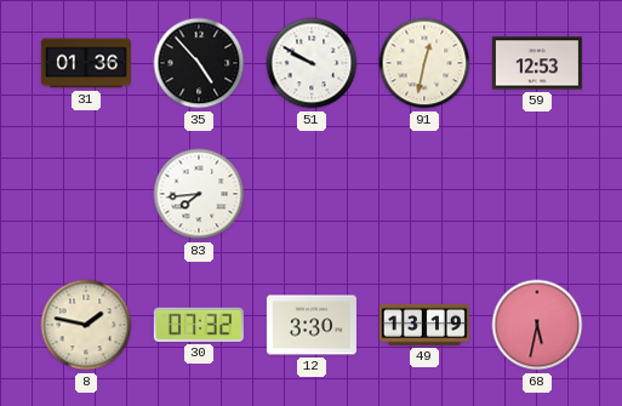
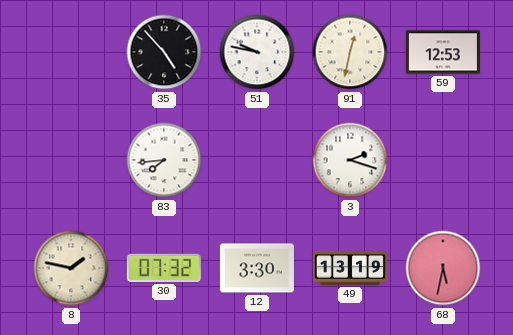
31: 01:36 -> none
51: 9:50 -> 9:47
3: none -> 2:18
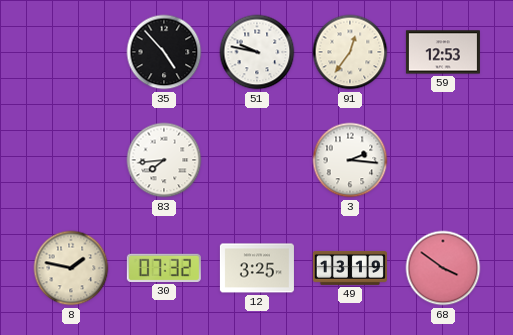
91: 12:32 -> 12:36
3: 2:18 -> 2:16
12: 3:30 -> 3:25
68: 5:32 -> 3:51
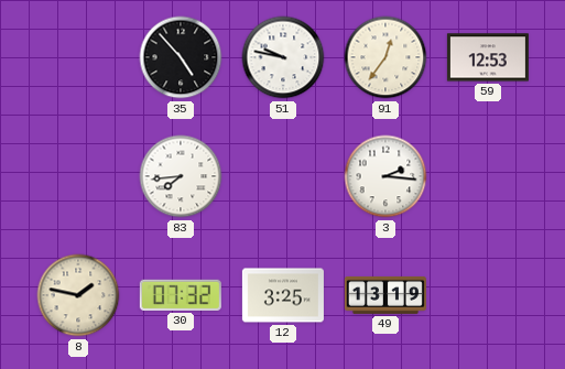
68: 3:51 -> none
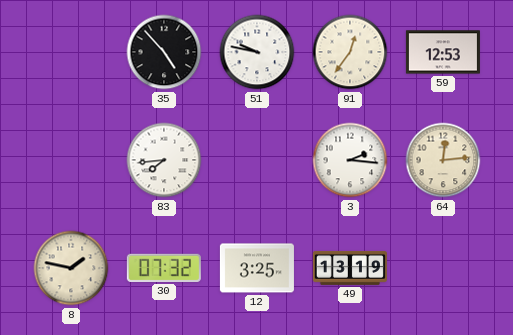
64: none -> 12:14
